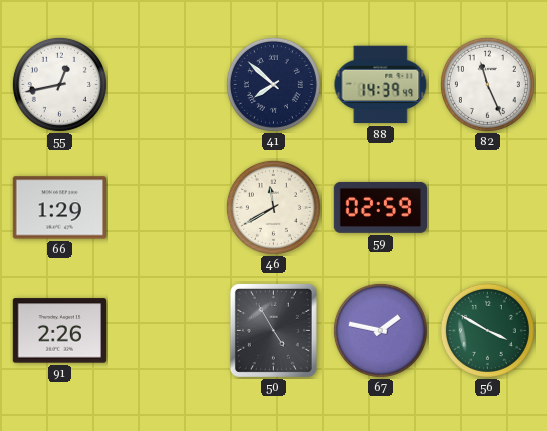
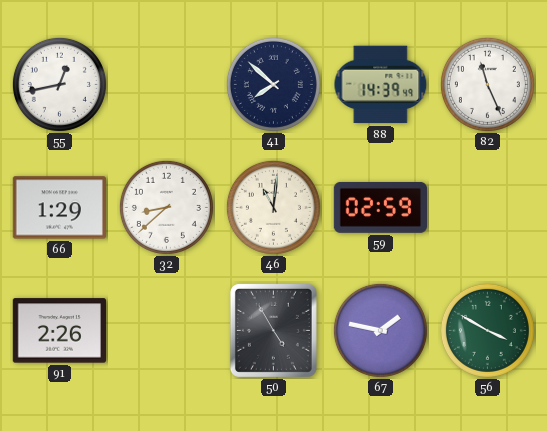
32: none -> 8:38
46: 11:40 -> 11:01
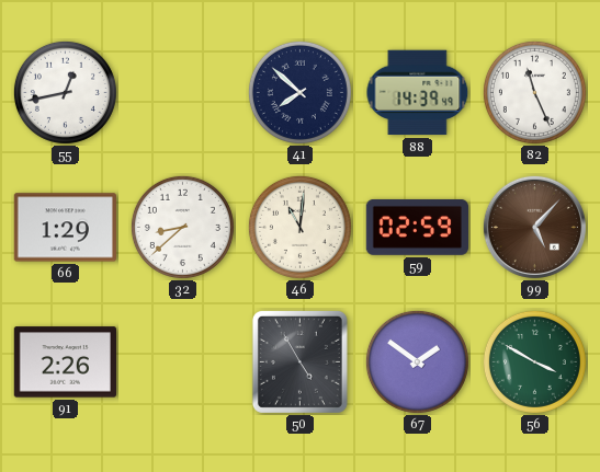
99: none -> 5:07
67: 1:47 -> 1:51
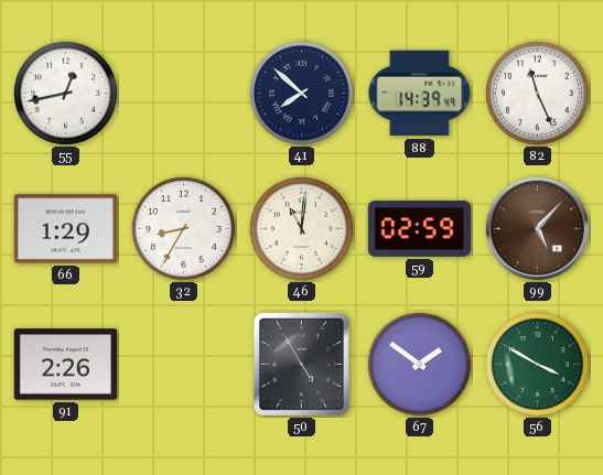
32: 8:38 -> 8:35
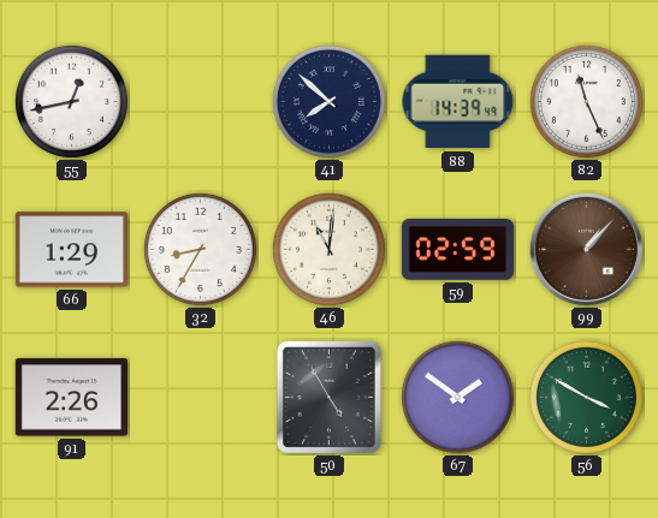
99: 5:07 -> 1:07
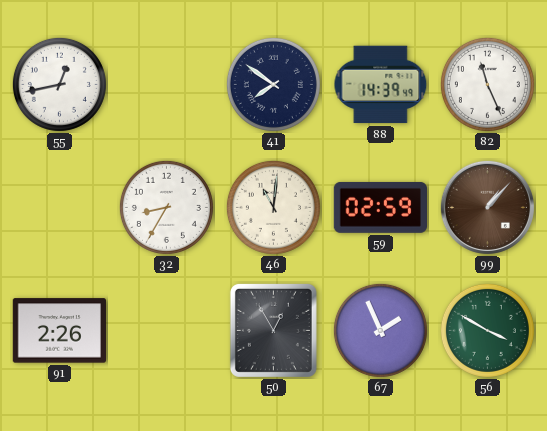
41: 7:52 -> 7:51
66: 1:29 -> none
50: 4:55 -> 12:55
67: 1:51 -> 1:56
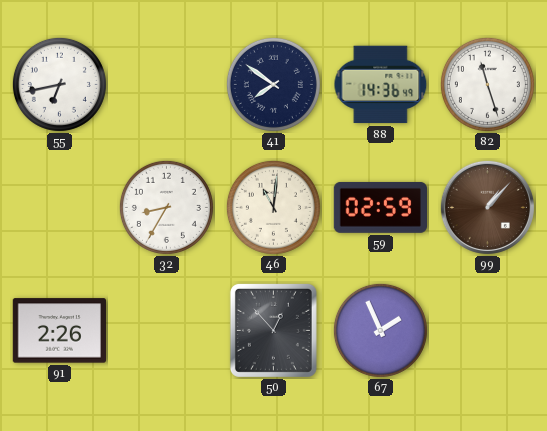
55: 12:43 -> 6:43
88: 14:39 -> 14:36
82: 11:26 -> 11:27
50: 12:55 -> 12:53
56: 3:50 -> none
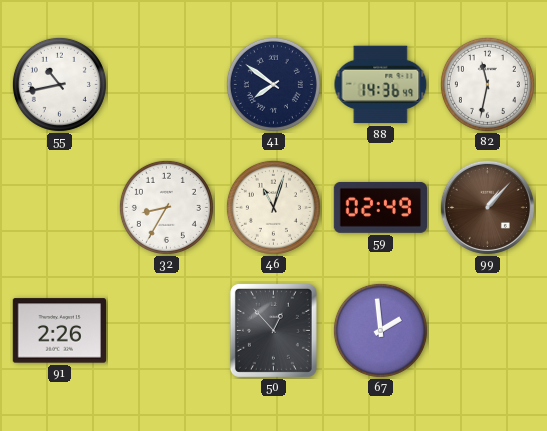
55: 6:43 -> 10:43
82: 11:27 -> 11:32
46: 11:01 -> 11:03
59: 02:59 -> 02:49
67: 1:56 -> 1:59
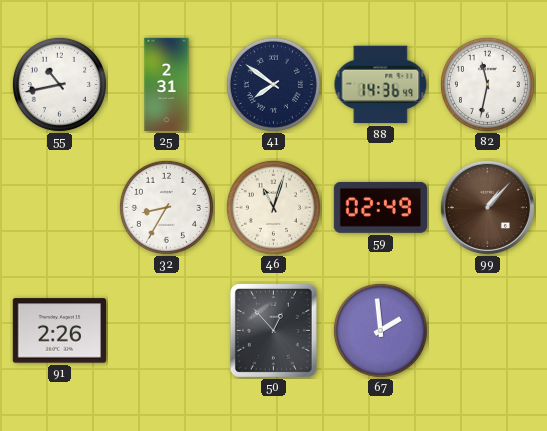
25: none -> 2:31
